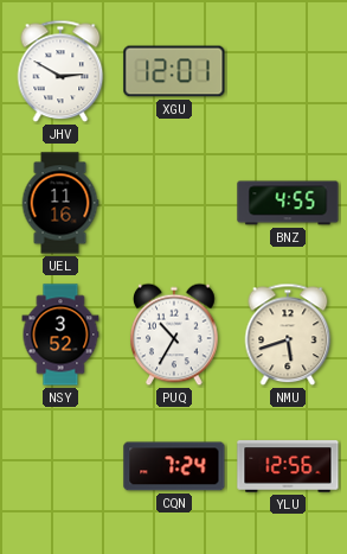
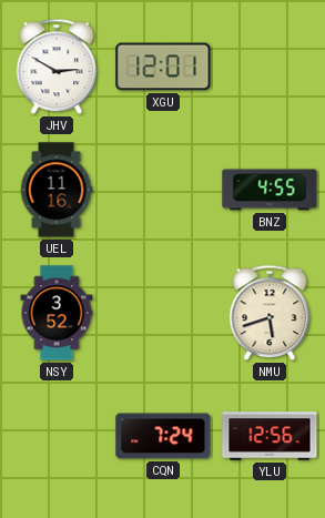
PUQ: 10:35 -> none
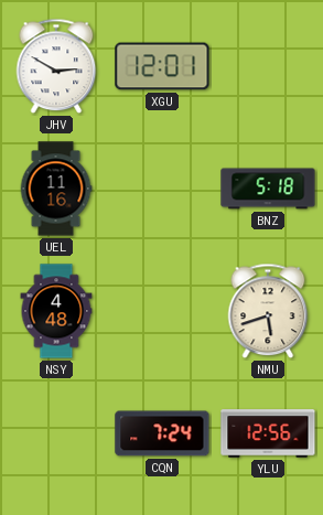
BNZ: 4:55 -> 5:18
NSY: 3:52 -> 4:48
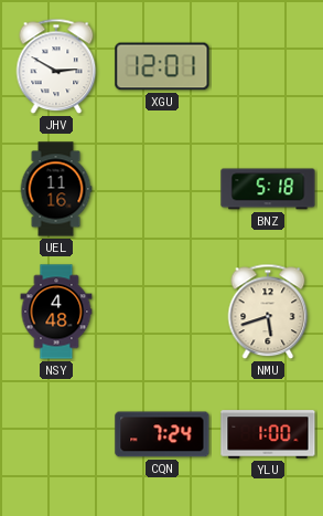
YLU: 12:56 -> 1:00
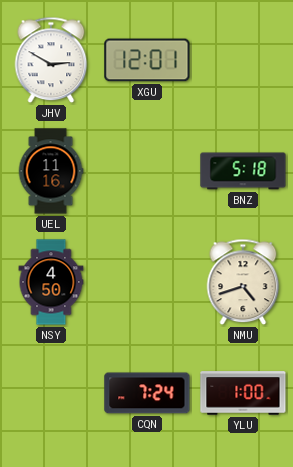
NSY: 4:48 -> 4:50
NMU: 5:42 -> 4:42
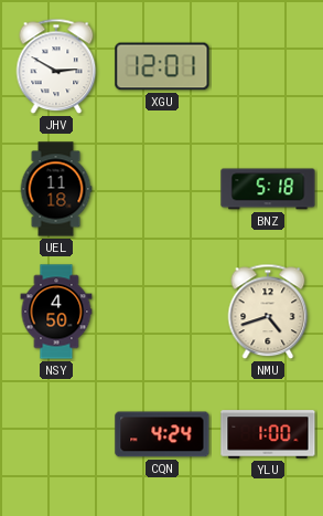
UEL: 11:16 -> 11:18
CQN: 7:24 -> 4:24
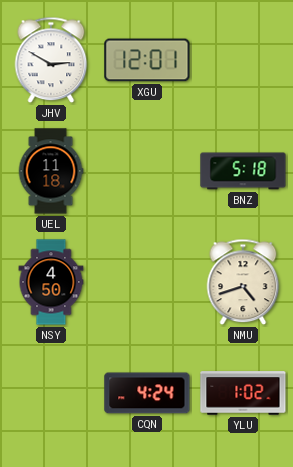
YLU: 1:00 -> 1:02
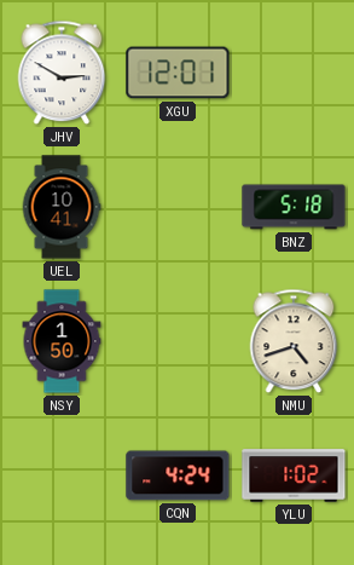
UEL: 11:18 -> 10:41
NSY: 4:50 -> 1:50
